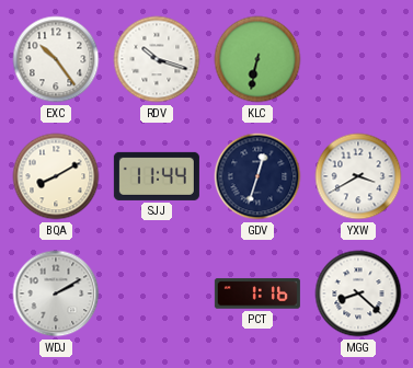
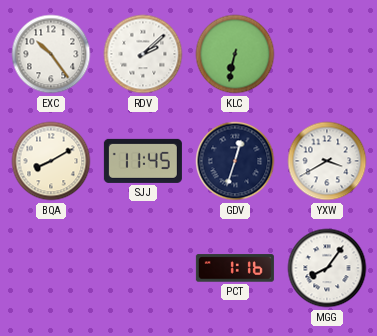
RDV: 10:18 -> 2:08
SJJ: 11:44 -> 11:45
WDJ: 2:10 -> none
MGG: 8:22 -> 8:06
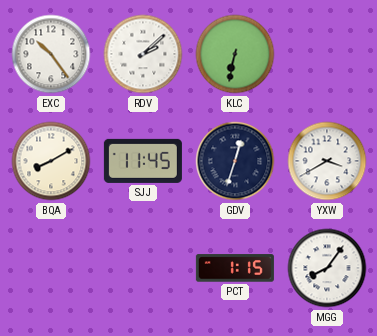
PCT: 1:16 -> 1:15
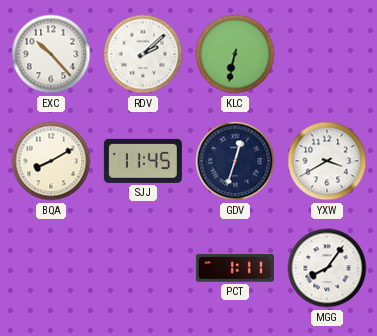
EXC: 10:24 -> 10:23
PCT: 1:15 -> 1:11
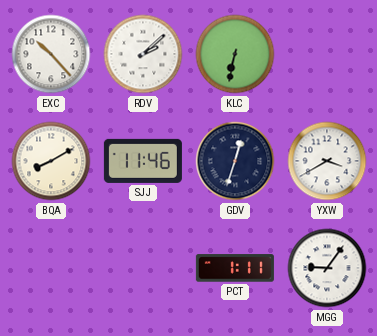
SJJ: 11:45 -> 11:46
MGG: 8:06 -> 9:06
